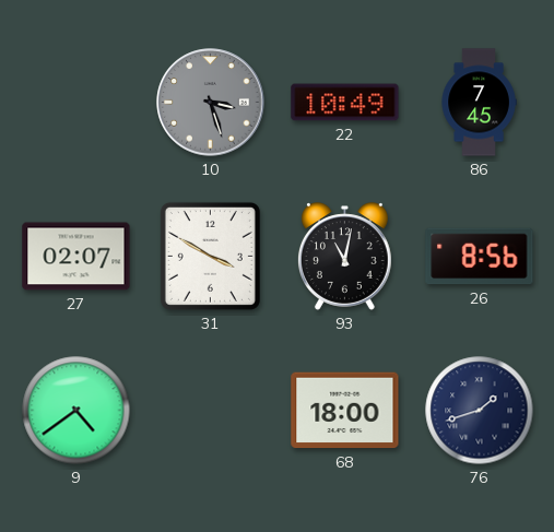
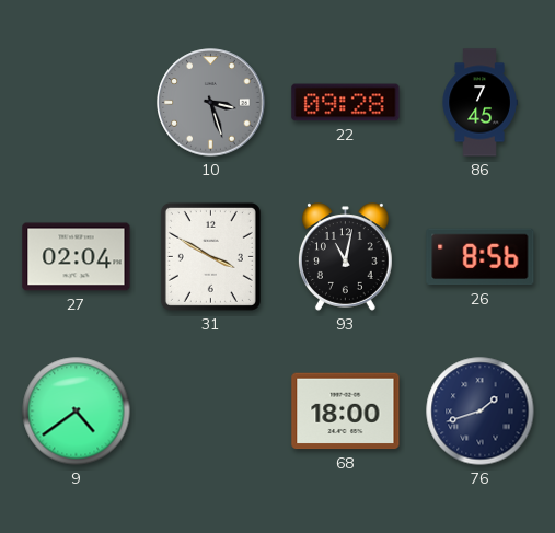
22: 10:49 -> 09:28
27: 02:07 -> 02:04
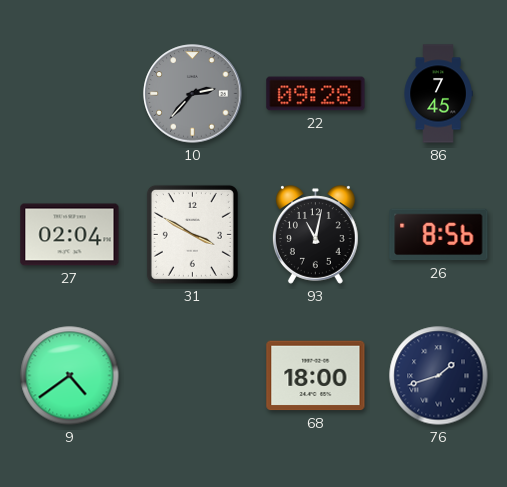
10: 3:27 -> 2:37
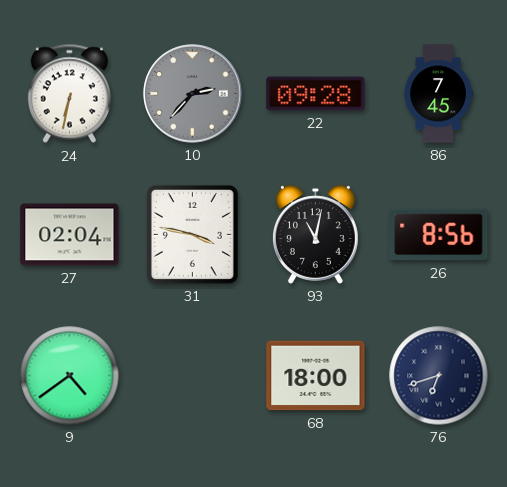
24: none -> 6:32
31: 3:50 -> 3:47
76: 1:42 -> 6:42
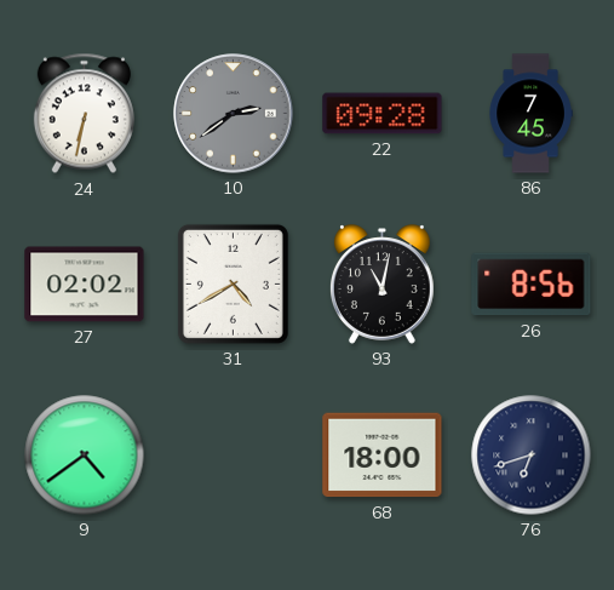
10: 2:37 -> 2:39
27: 02:04 -> 02:02
31: 3:47 -> 4:40
